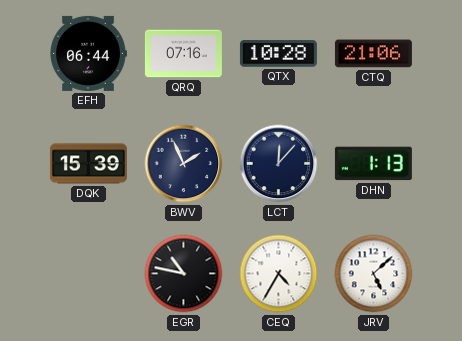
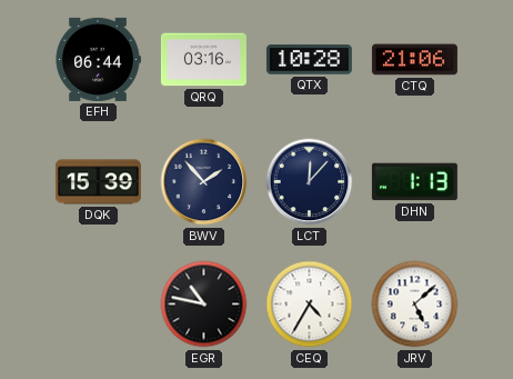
QRQ: 07:16 -> 03:16
BWV: 1:56 -> 1:53
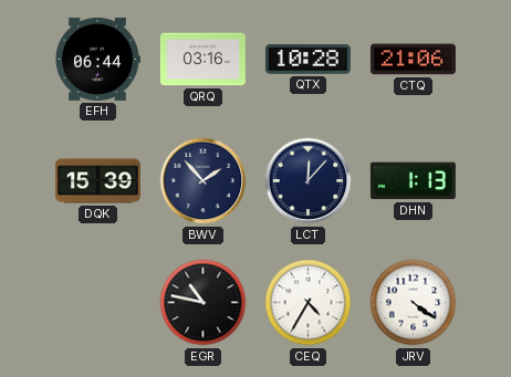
JRV: 5:08 -> 4:21
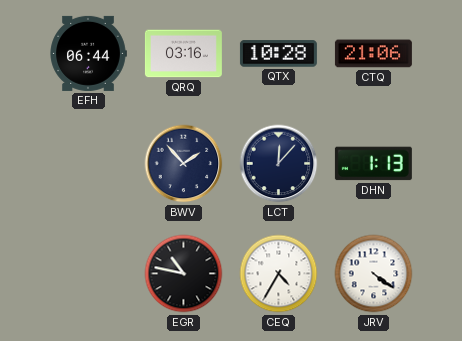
DQK: 15:39 -> none
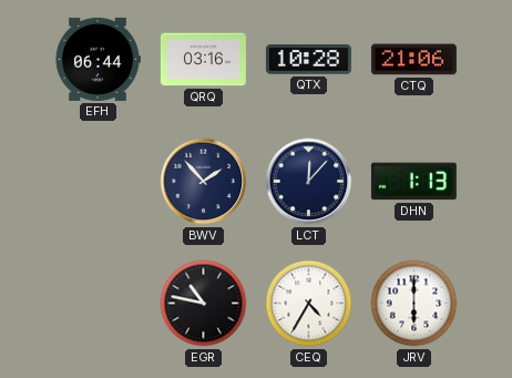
JRV: 4:21 -> 6:00
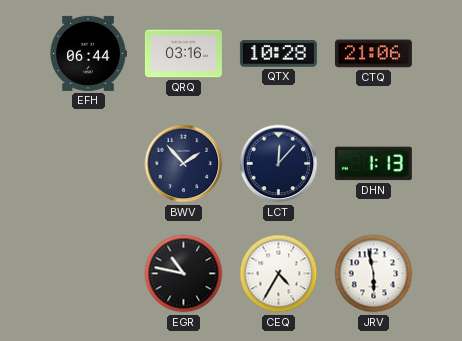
JRV: 6:00 -> 5:58
